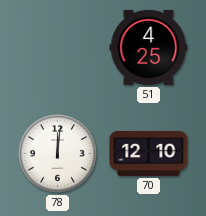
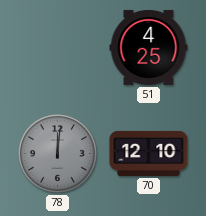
78 dial: white -> grey
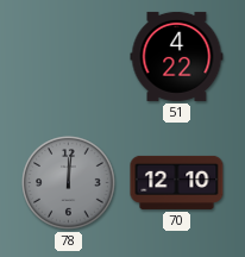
51: 4:25 -> 4:22
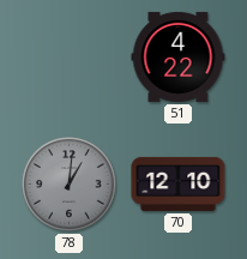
78: 12:01 -> 1:01
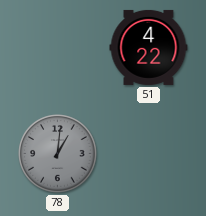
70: 12:10 -> none
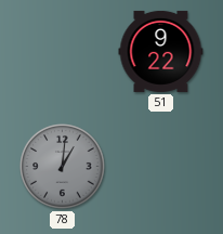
51: 4:22 -> 9:22
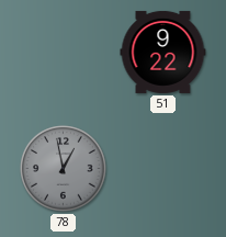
78: 1:01 -> 12:58
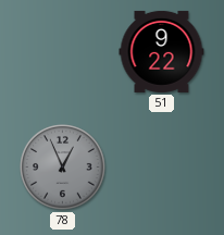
78: 12:58 -> 12:56
